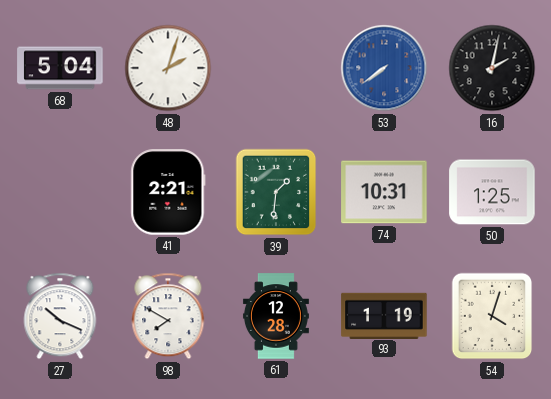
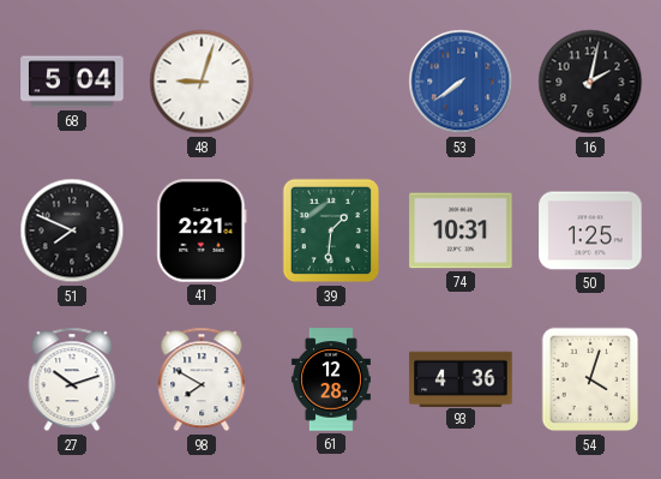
48: 2:03 -> 9:03
51: none -> 7:49
27: 10:19 -> 10:12
93: 1:19 -> 4:36
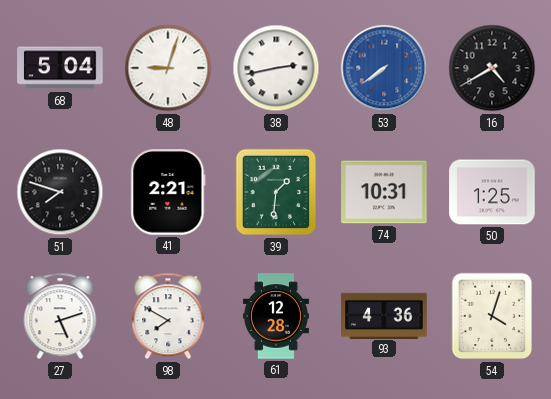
38: none -> 2:43
16: 2:02 -> 4:40
51: 7:49 -> 7:48
27: 10:12 -> 5:12
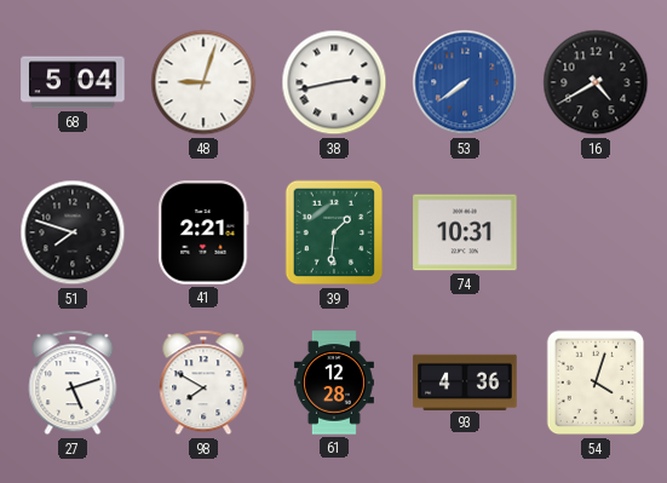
50: 1:25 -> none
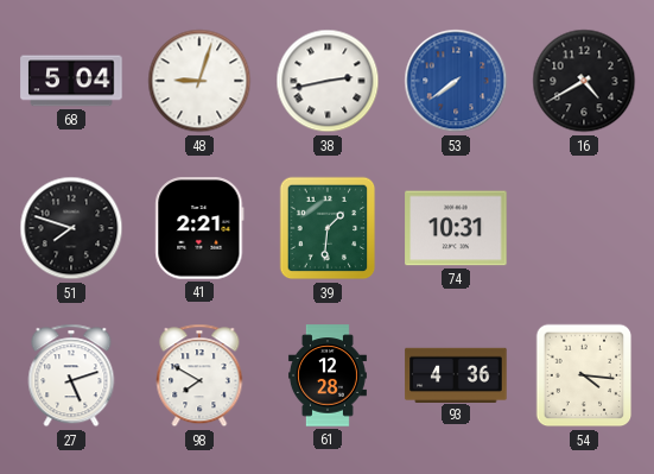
54: 4:03 -> 4:16
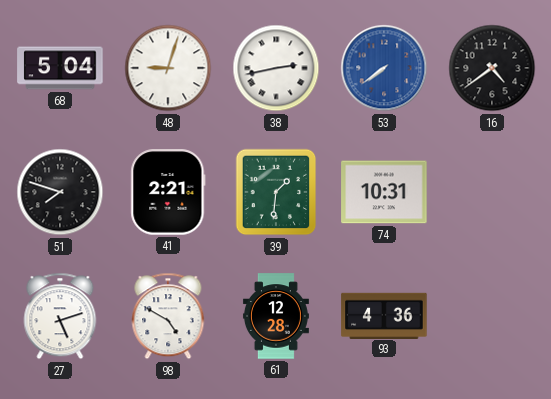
16: 4:40 -> 4:39
98: 7:50 -> 4:50
54: 4:16 -> none
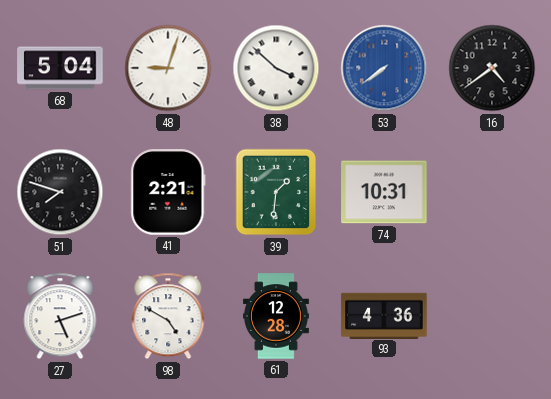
38: 2:43 -> 3:52
